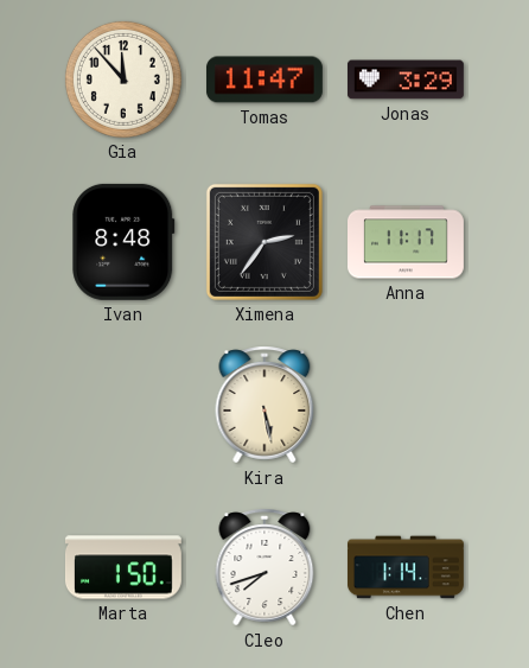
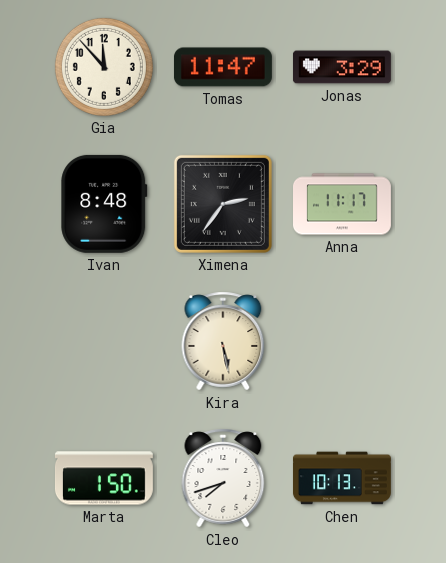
Chen: 1:14 -> 10:13
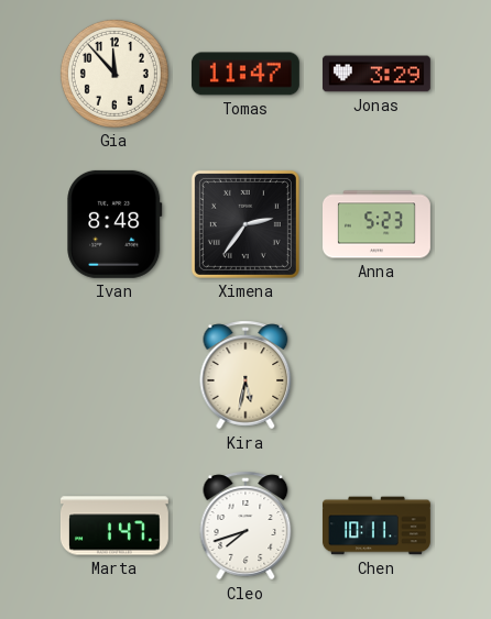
Anna: 11:17 -> 5:23
Kira: 5:28 -> 5:32
Marta: 1:50 -> 1:47
Chen: 10:13 -> 10:11
